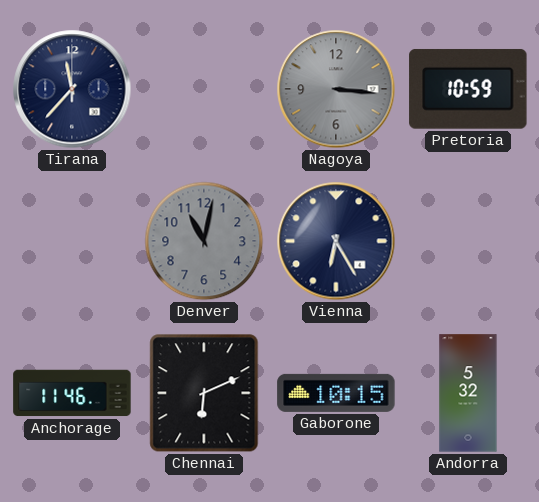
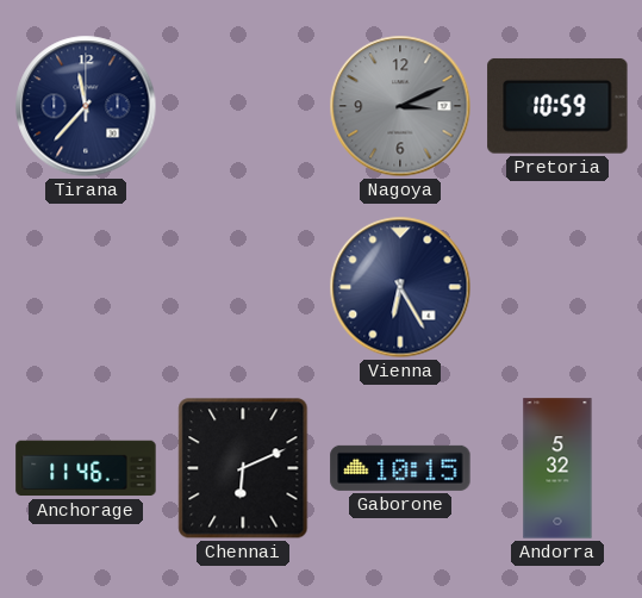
Nagoya: 3:16 -> 3:11
Denver: 11:02 -> none
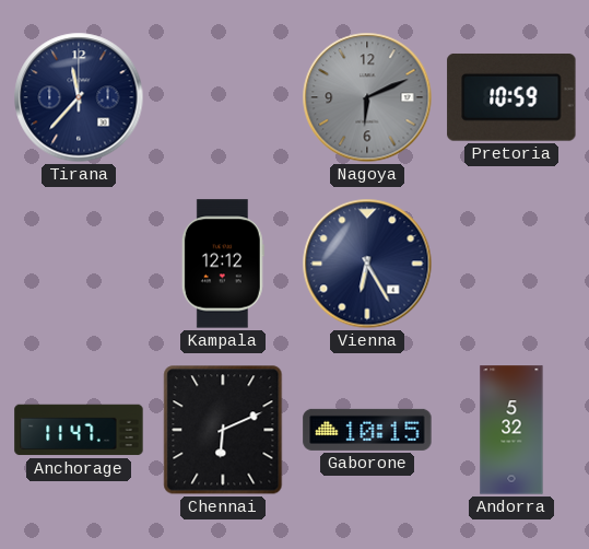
Nagoya: 3:11 -> 6:11
Kampala: none -> 12:12
Anchorage: 11:46 -> 11:47
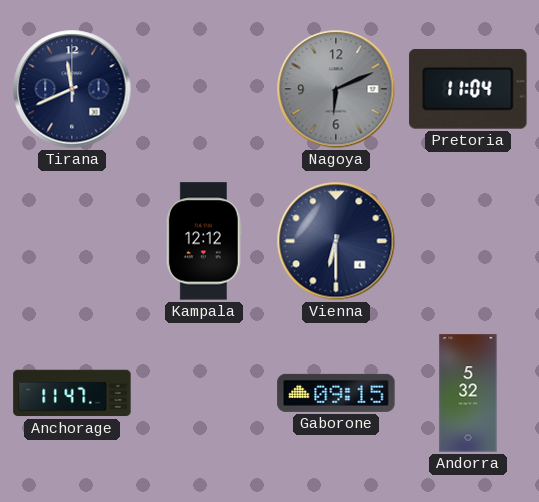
Tirana: 11:37 -> 11:41
Pretoria: 10:59 -> 11:04
Vienna: 6:25 -> 6:30
Chennai: 6:11 -> none
Gaborone: 10:15 -> 09:15
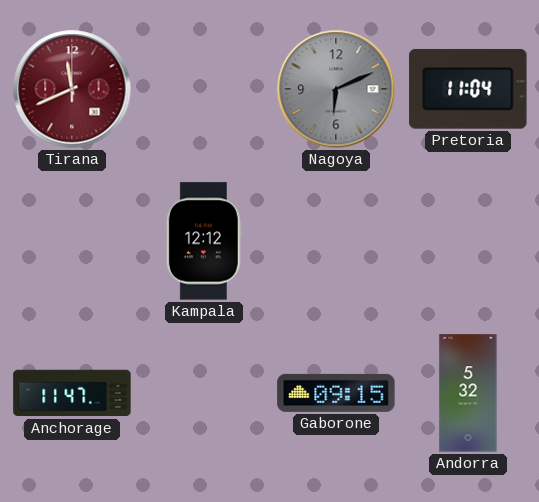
Tirana dial: navy -> burgundy
Vienna: 6:30 -> none
